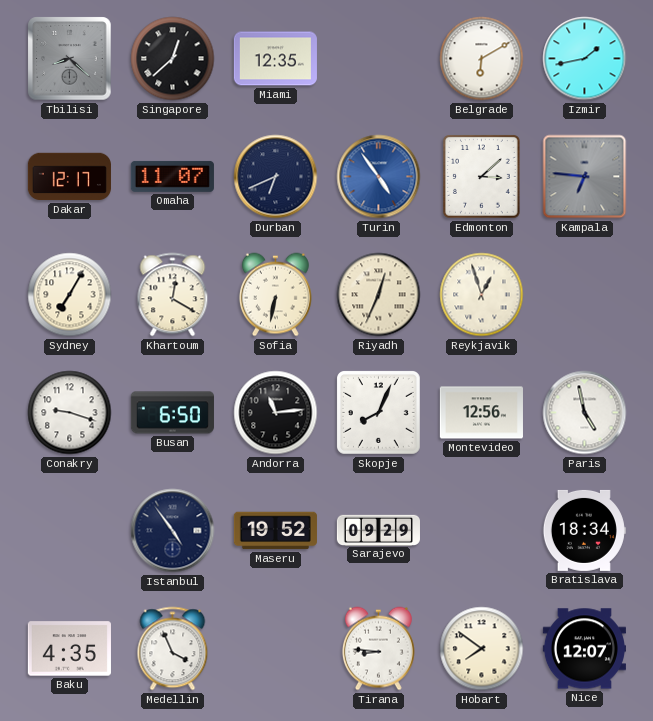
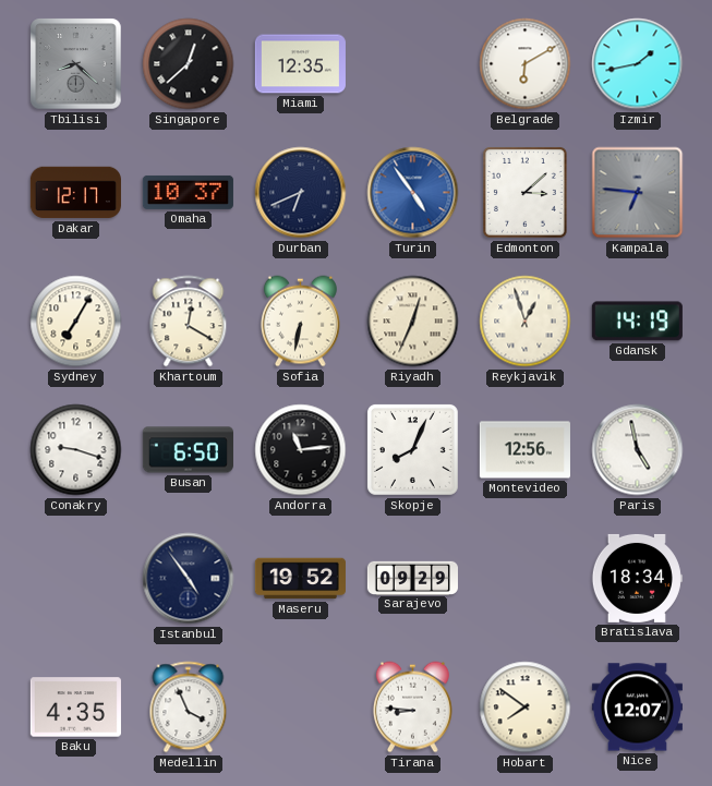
Omaha: 11:07 -> 10:37
Gdansk: none -> 14:19
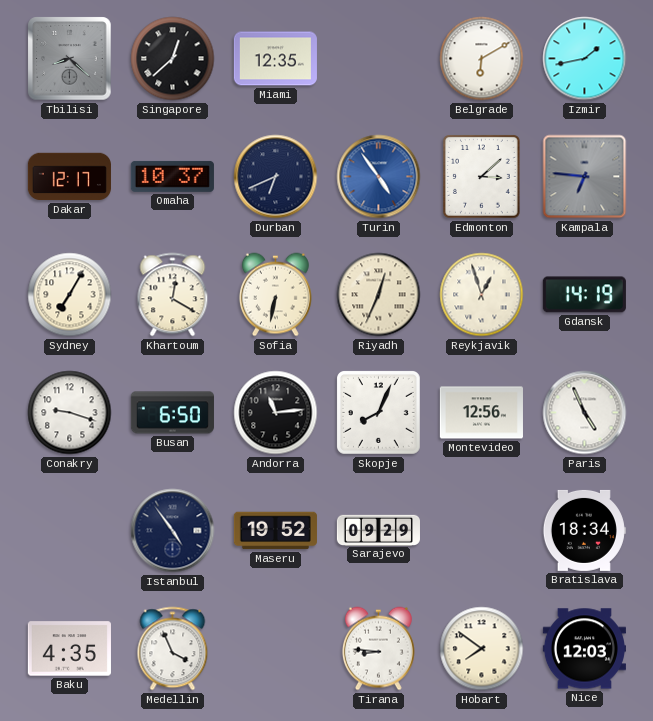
Paris: 4:58 -> 4:56
Nice: 12:07 -> 12:03
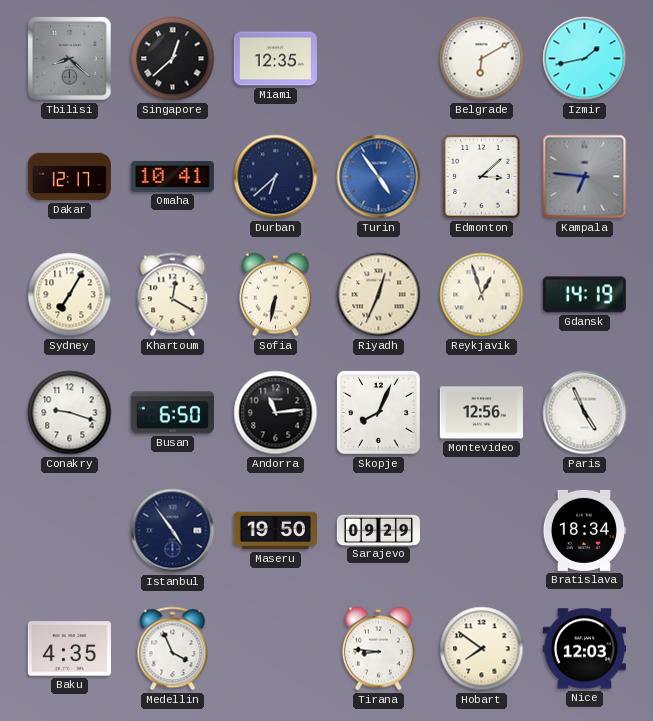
Omaha: 10:37 -> 10:41
Durban: 6:41 -> 6:38
Maseru: 19:52 -> 19:50
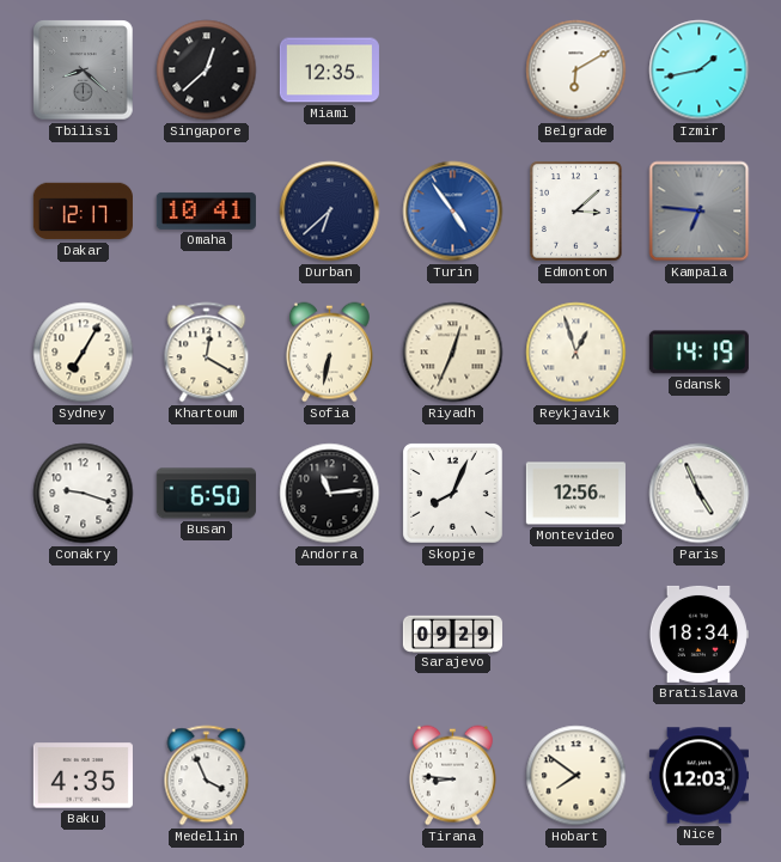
Istanbul: 4:54 -> none
Maseru: 19:50 -> none
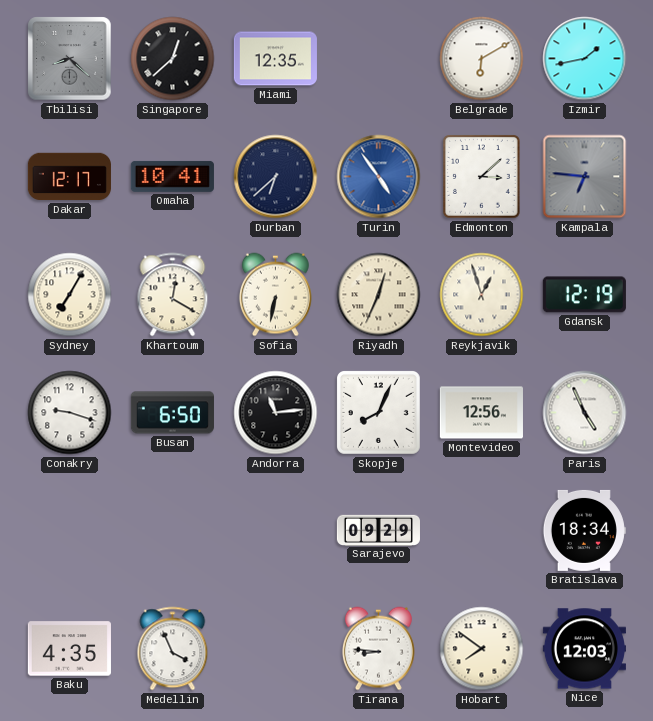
Gdansk: 14:19 -> 12:19
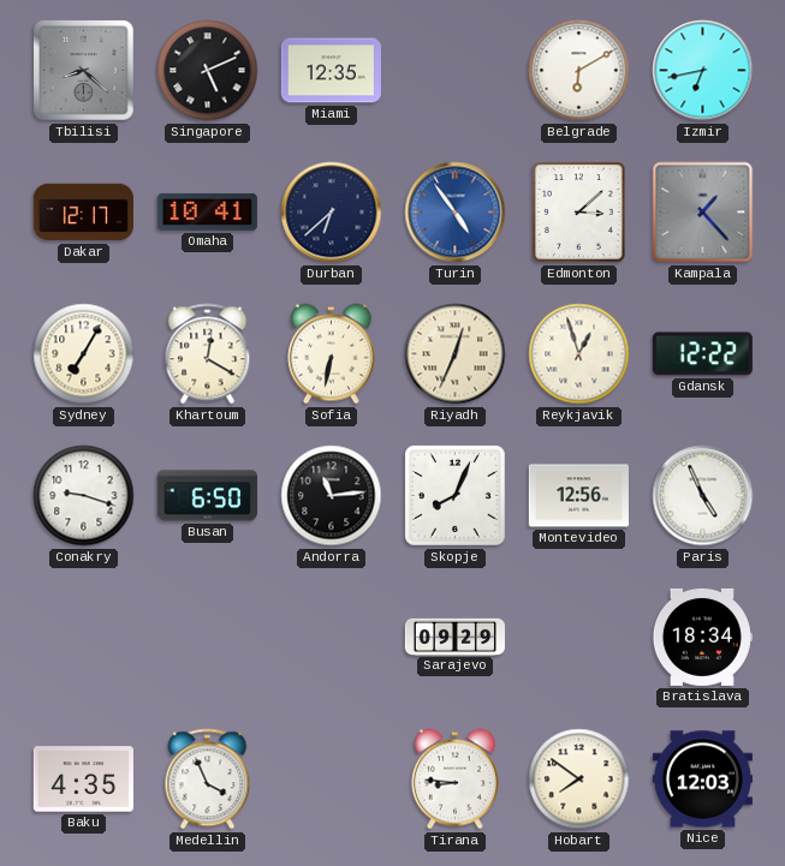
Singapore: 12:38 -> 5:11
Izmir: 1:43 -> 6:43
Kampala: 6:46 -> 1:23
Gdansk: 12:19 -> 12:22
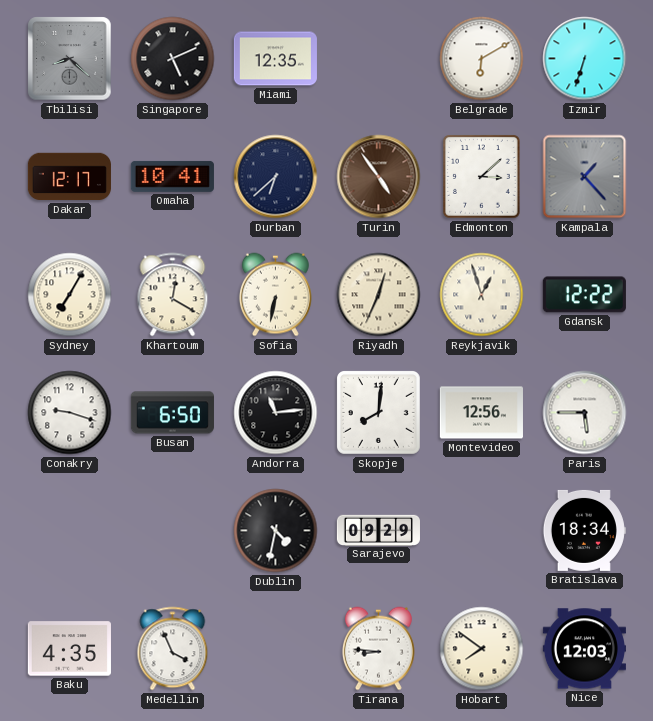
Izmir: 6:43 -> 6:33
Turin dial: blue -> brown
Skopje: 8:04 -> 8:01
Paris: 4:56 -> 5:45
Dublin: none -> 4:32
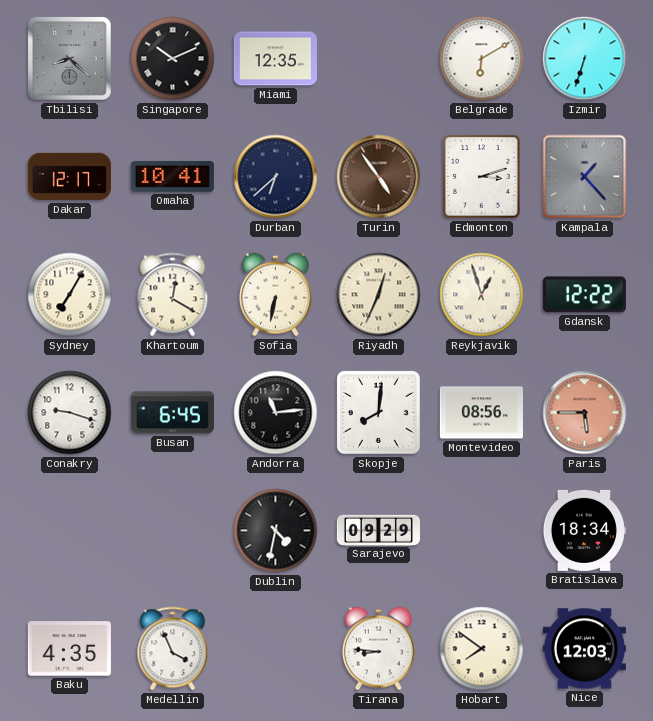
Singapore: 5:11 -> 10:11
Edmonton: 3:08 -> 3:12
Busan: 6:50 -> 6:45
Montevideo: 12:56 -> 08:56
Paris dial: white -> salmon
